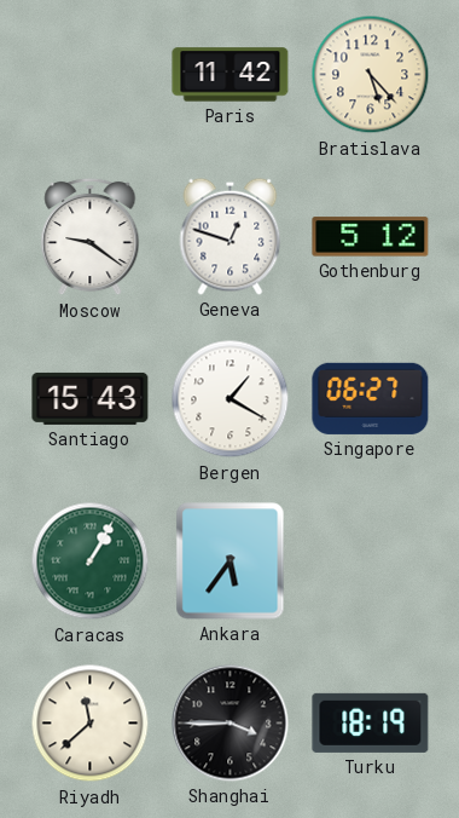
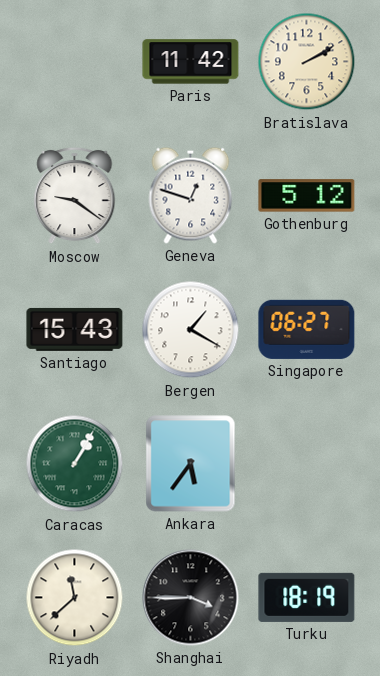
Bratislava: 5:23 -> 2:10
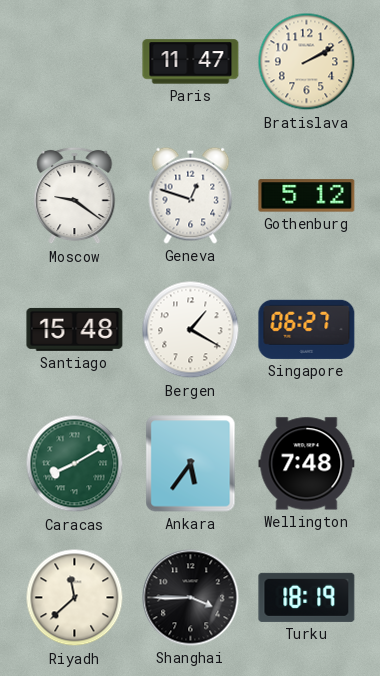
Paris: 11:42 -> 11:47
Santiago: 15:43 -> 15:48
Caracas: 1:05 -> 8:10
Wellington: none -> 7:48
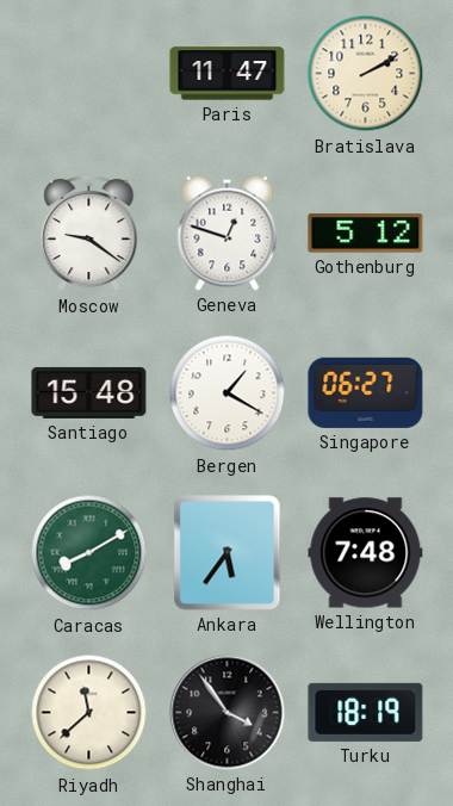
Shanghai: 3:45 -> 3:54
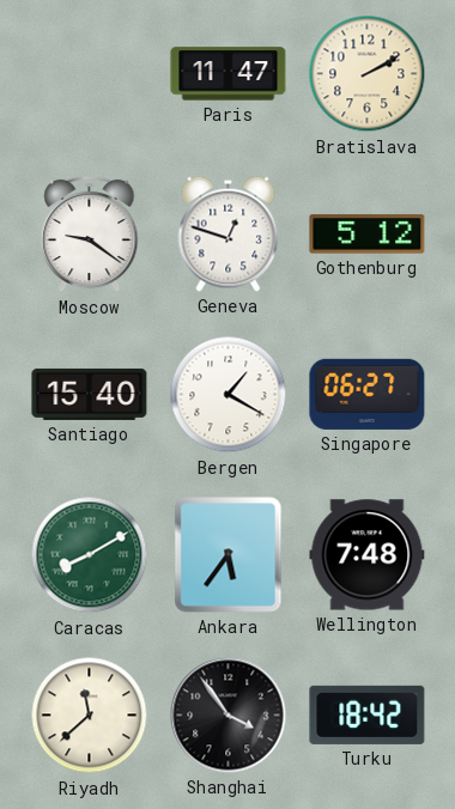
Santiago: 15:48 -> 15:40
Turku: 18:19 -> 18:42
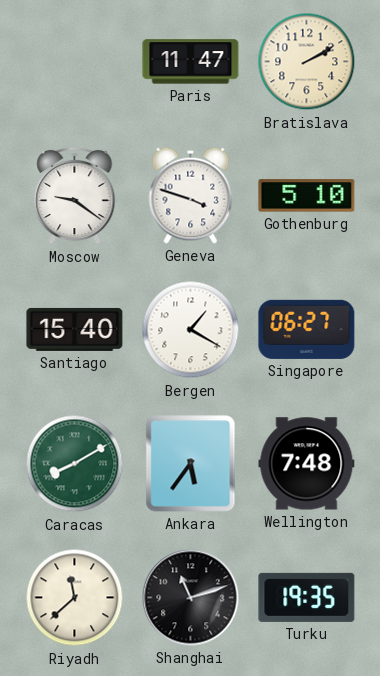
Geneva: 12:48 -> 3:48
Gothenburg: 5:12 -> 5:10
Shanghai: 3:54 -> 11:12
Turku: 18:42 -> 19:35
